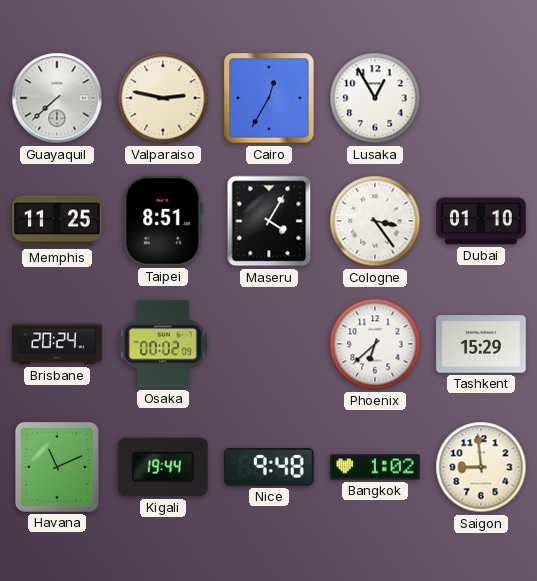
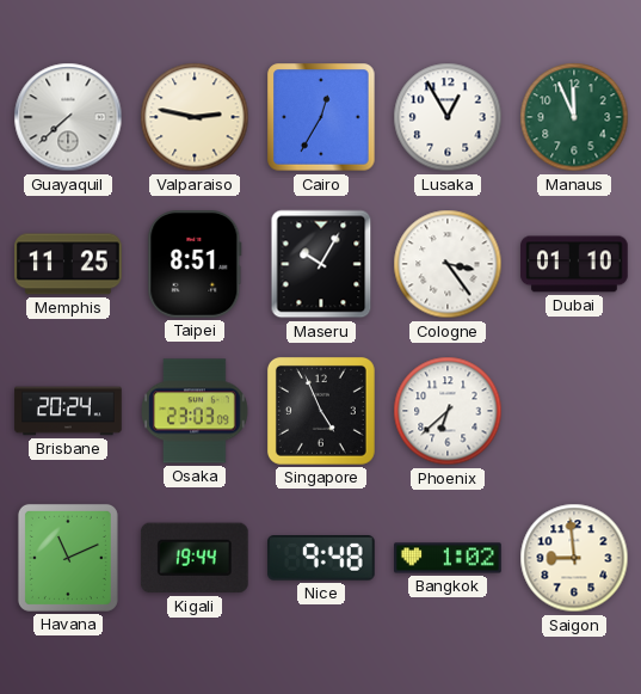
Manaus: none -> 11:56
Maseru: 4:05 -> 10:05
Osaka: 00:02 -> 23:03
Singapore: none -> 4:56
Tashkent: 15:29 -> none
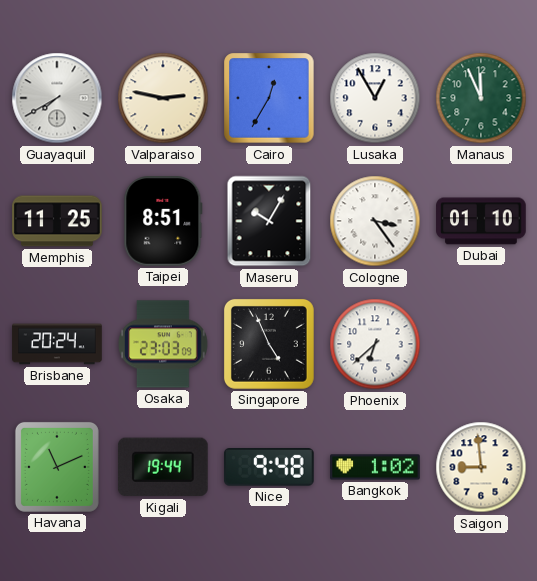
Guayaquil: 7:38 -> 7:40
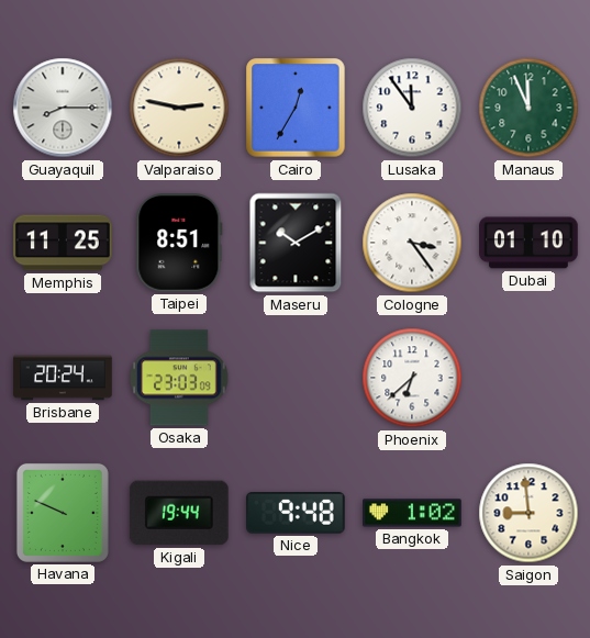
Guayaquil: 7:40 -> 8:15
Lusaka: 12:55 -> 11:54
Maseru: 10:05 -> 10:10
Singapore: 4:56 -> none
Havana: 11:11 -> 9:49
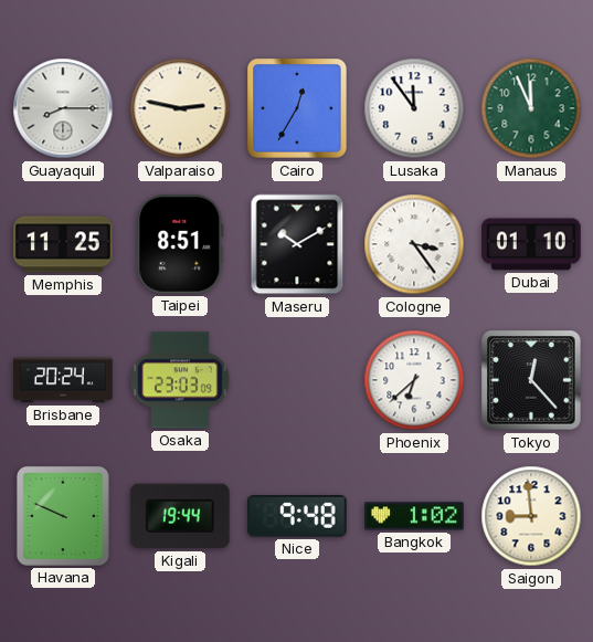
Tokyo: none -> 12:23
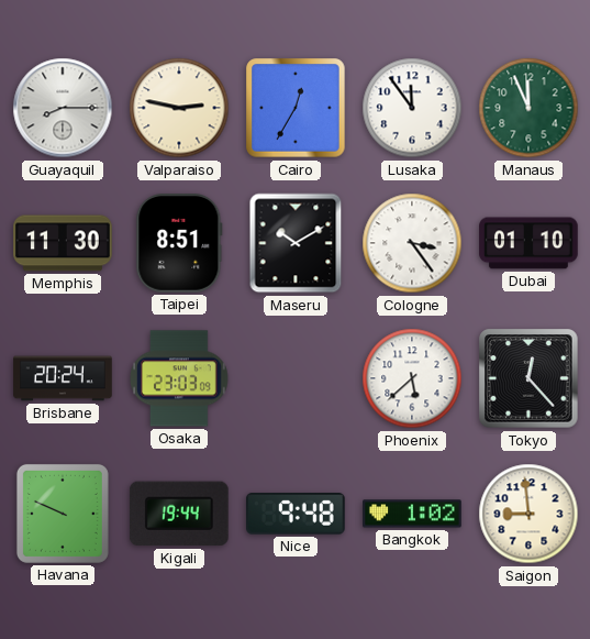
Memphis: 11:25 -> 11:30
Phoenix: 6:38 -> 5:38
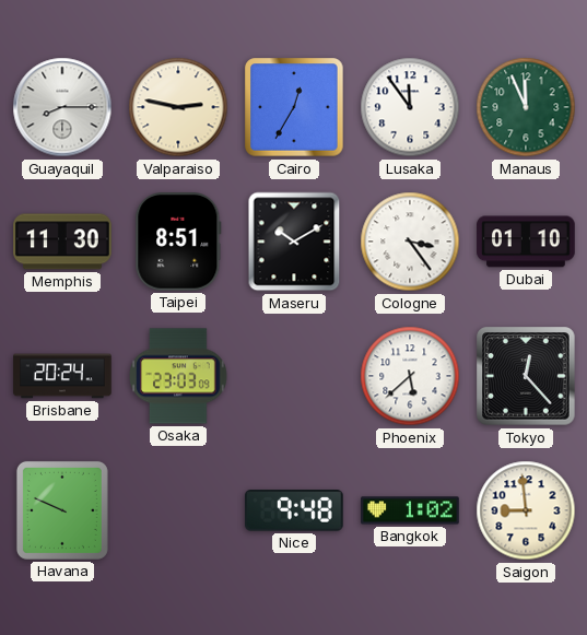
Kigali: 19:44 -> none
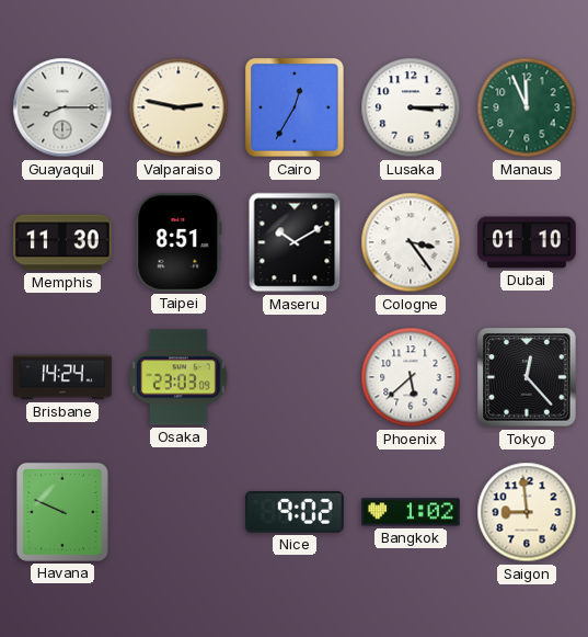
Lusaka: 11:54 -> 3:15
Brisbane: 20:24 -> 14:24
Nice: 9:48 -> 9:02
